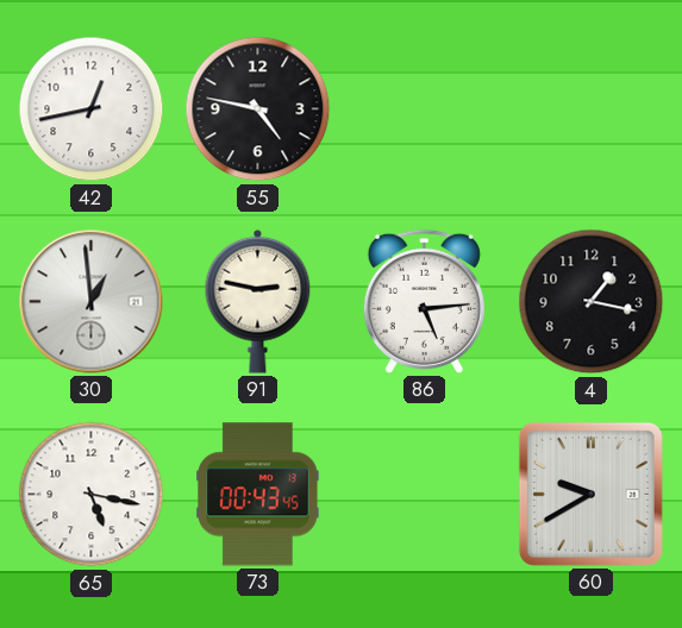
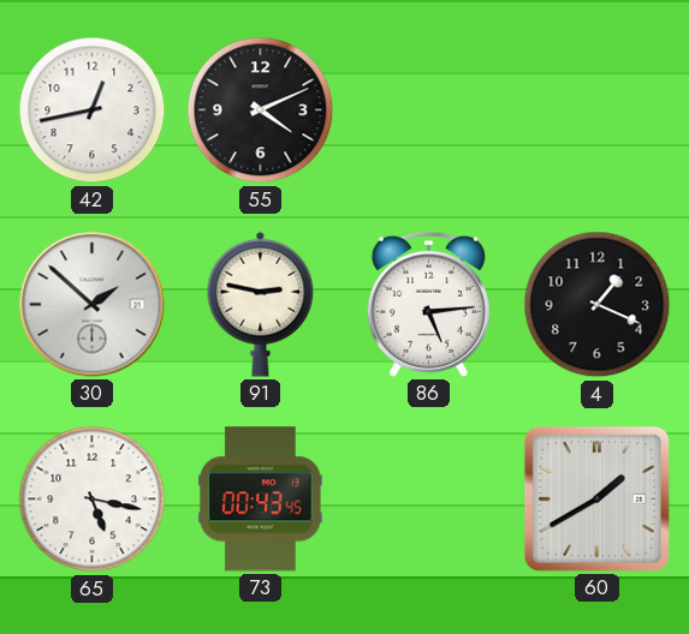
55: 4:47 -> 4:11
30: 12:59 -> 1:52
4: 1:17 -> 1:19
60: 9:40 -> 1:40
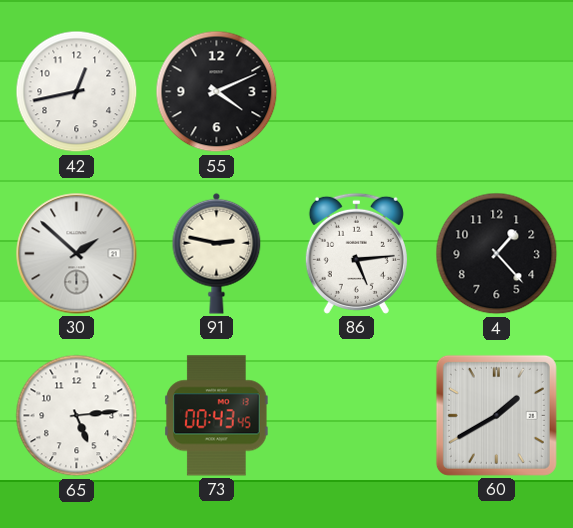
4: 1:19 -> 1:23
65: 5:17 -> 5:14
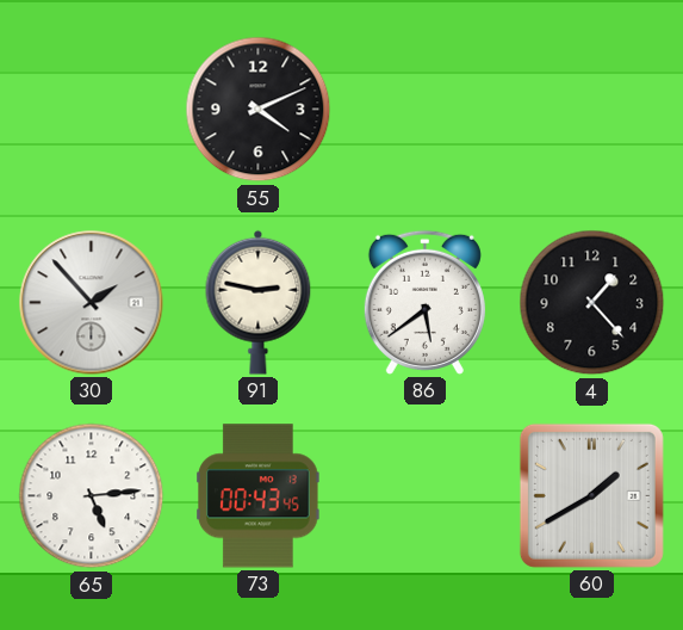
42: 12:43 -> none
30: 1:52 -> 1:53
86: 5:14 -> 5:39
